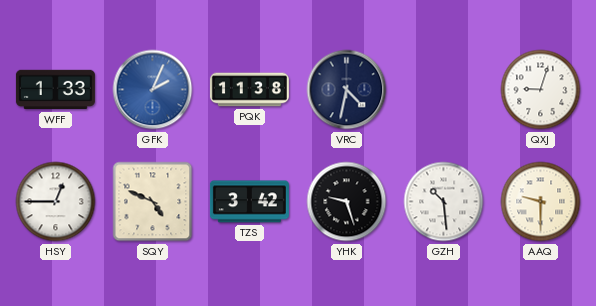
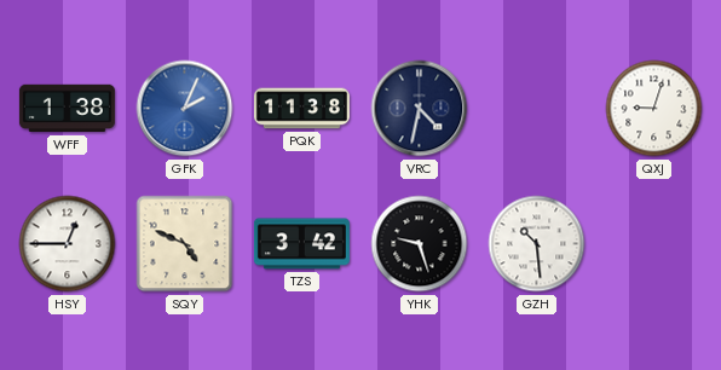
WFF: 1:33 -> 1:38
AAQ: 9:30 -> none
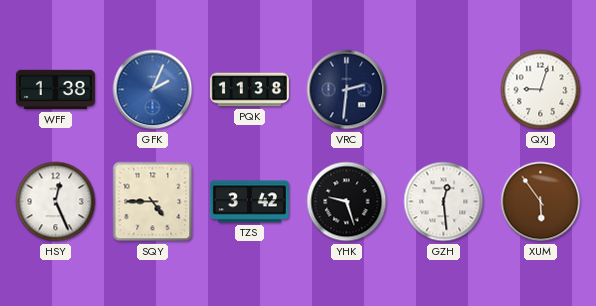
VRC: 4:32 -> 2:31
HSY: 12:45 -> 12:26
SQY: 4:49 -> 4:45
GZH: 10:29 -> 12:29
XUM: none -> 5:54
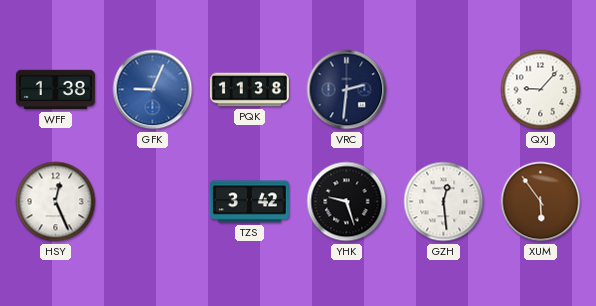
GFK: 2:04 -> 9:04
QXJ: 9:03 -> 9:07
SQY: 4:45 -> none
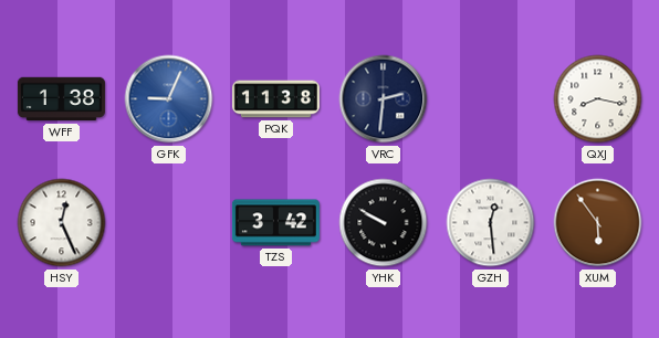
QXJ: 9:07 -> 8:17
YHK: 9:27 -> 9:50
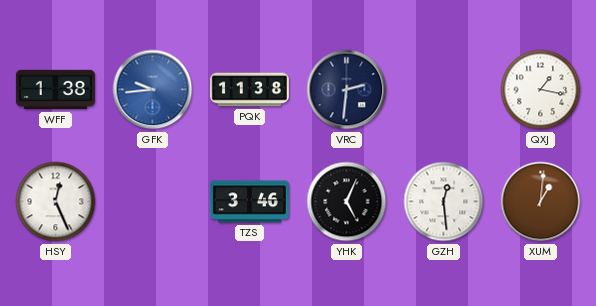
GFK: 9:04 -> 9:44
QXJ: 8:17 -> 1:17
TZS: 3:42 -> 3:46
YHK: 9:50 -> 5:04
XUM: 5:54 -> 1:01
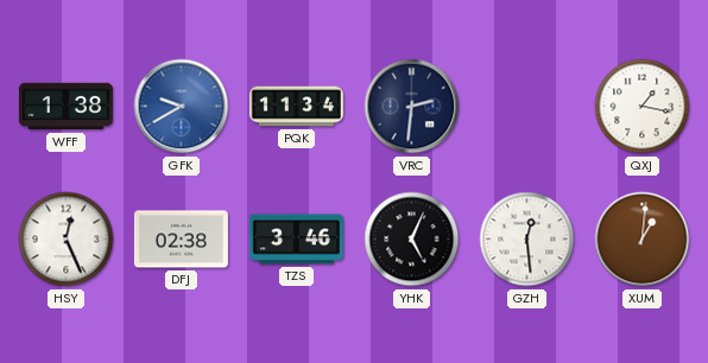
GFK: 9:44 -> 9:40
PQK: 11:38 -> 11:34
DFJ: none -> 02:38
